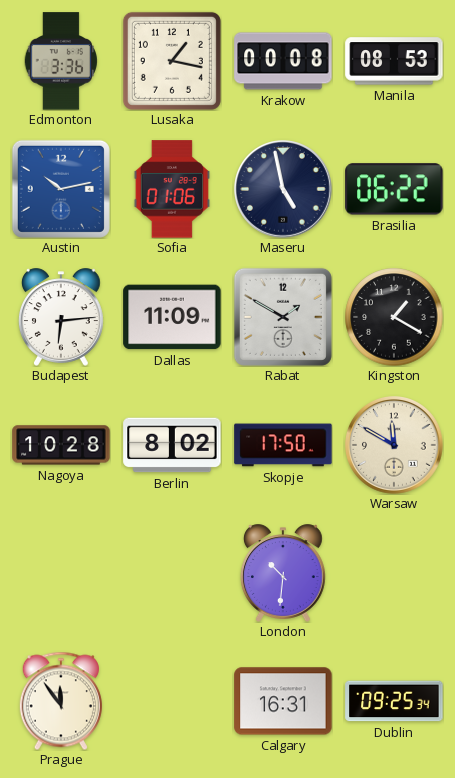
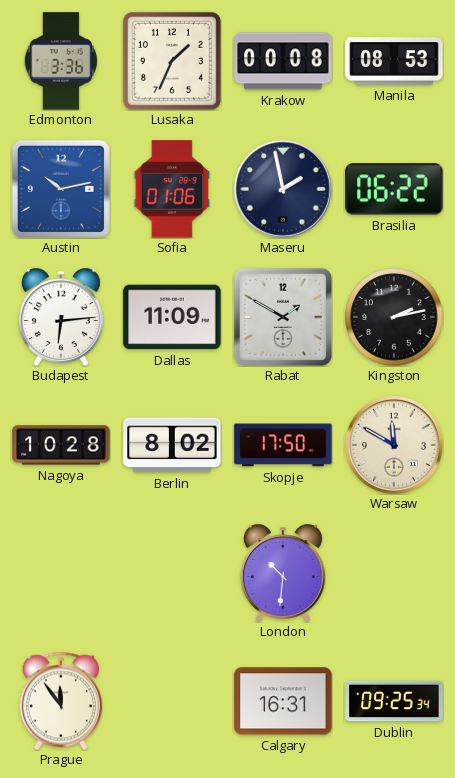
Lusaka: 1:17 -> 1:34
Maseru: 4:58 -> 1:58
Kingston: 1:20 -> 2:13
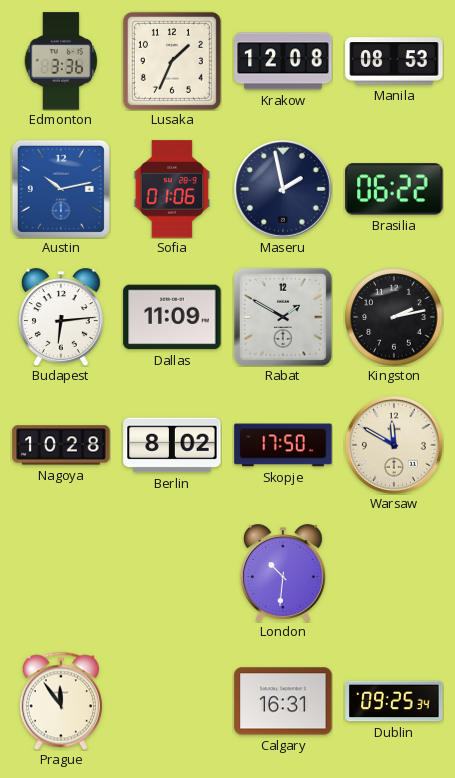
Krakow: 00:08 -> 12:08
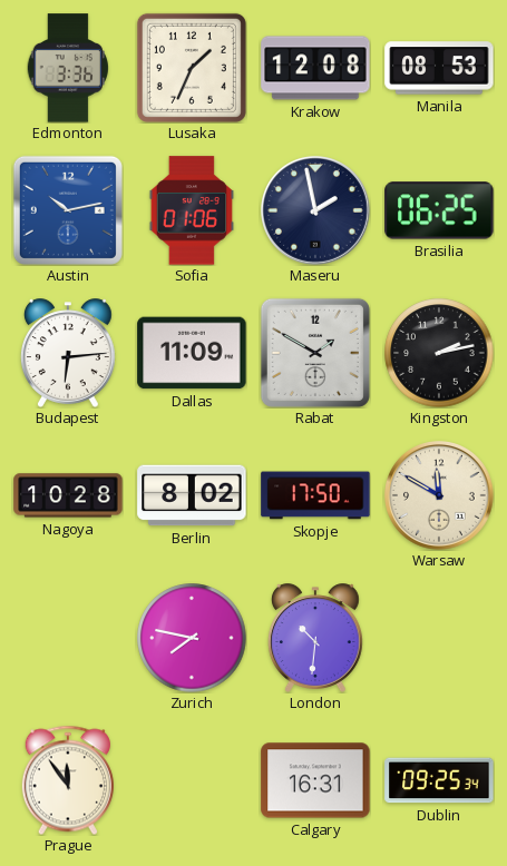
Brasilia: 06:22 -> 06:25
Zurich: none -> 7:47
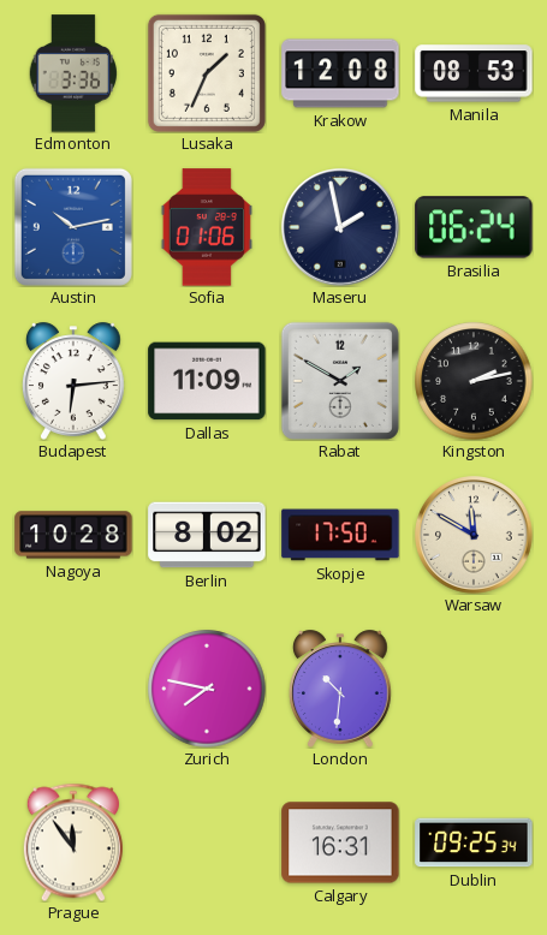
Brasilia: 06:25 -> 06:24
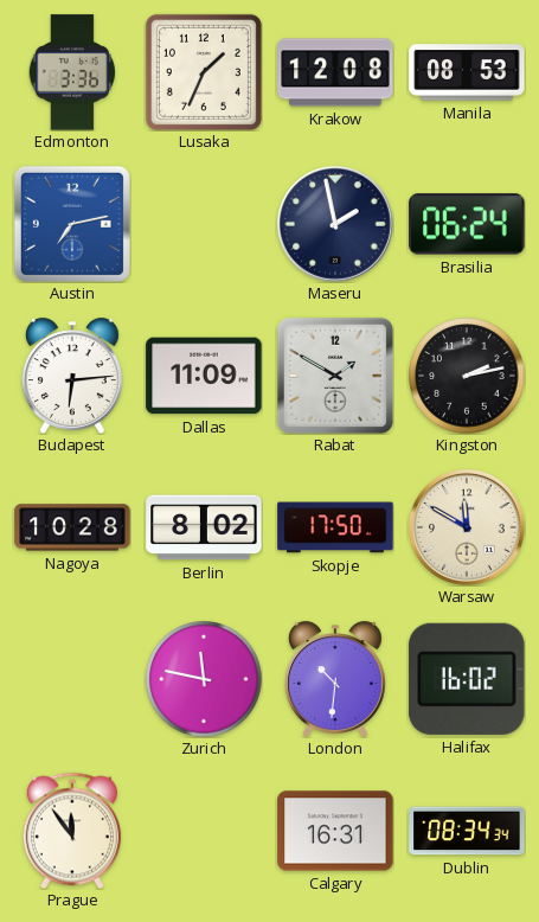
Austin: 10:13 -> 7:13
Sofia: 01:06 -> none
Zurich: 7:47 -> 11:47
Halifax: none -> 16:02
Dublin: 09:25 -> 08:34
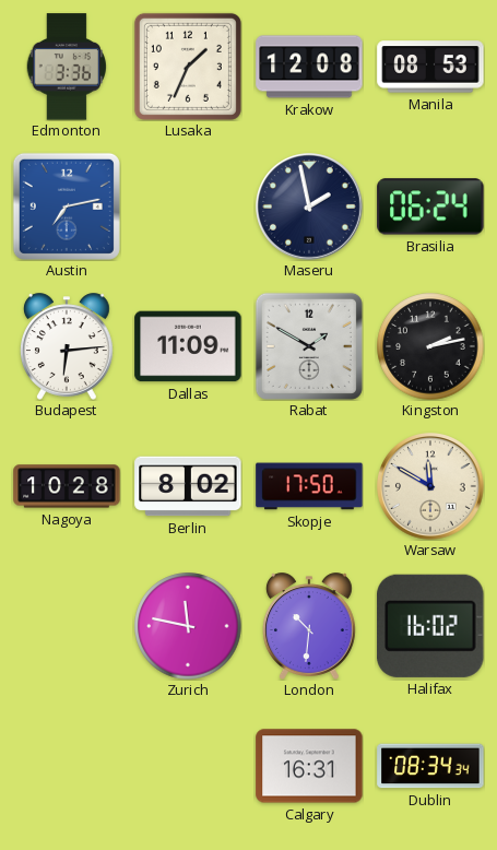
Prague: 11:54 -> none
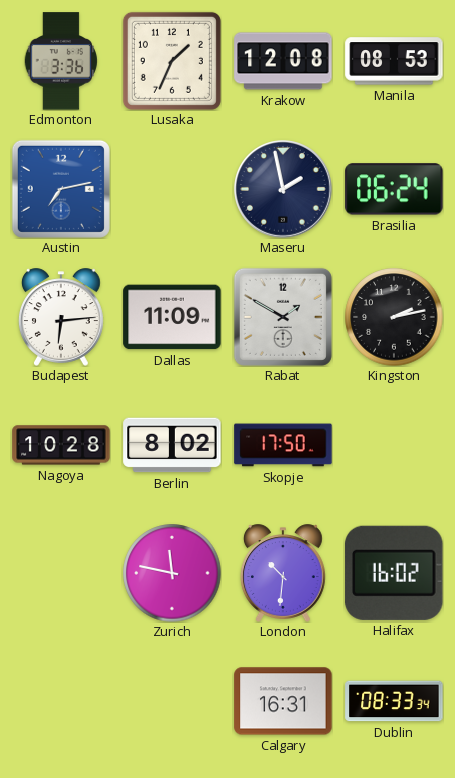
Warsaw: 11:50 -> none
Dublin: 08:34 -> 08:33
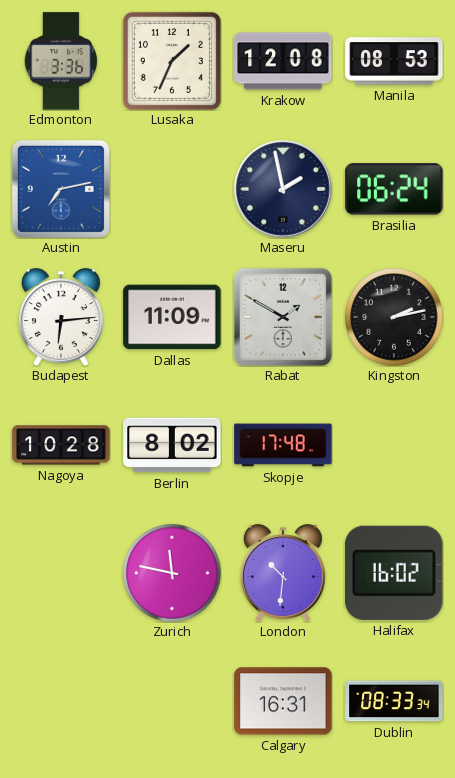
Skopje: 17:50 -> 17:48
